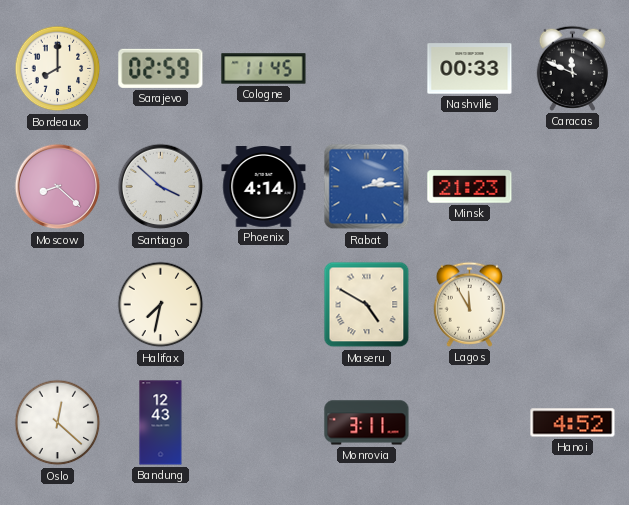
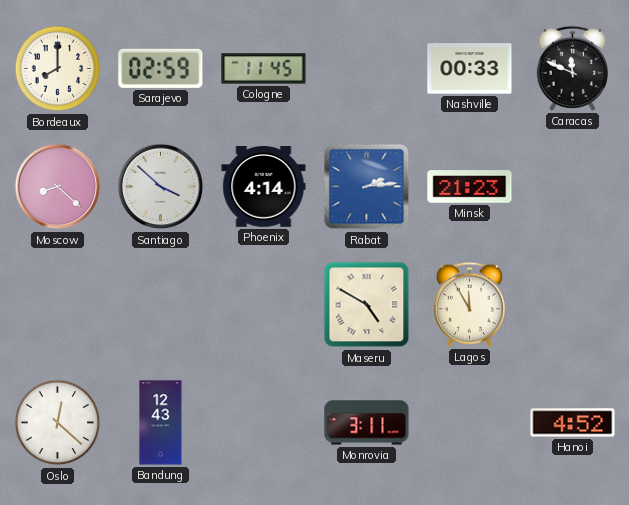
Halifax: 7:32 -> none
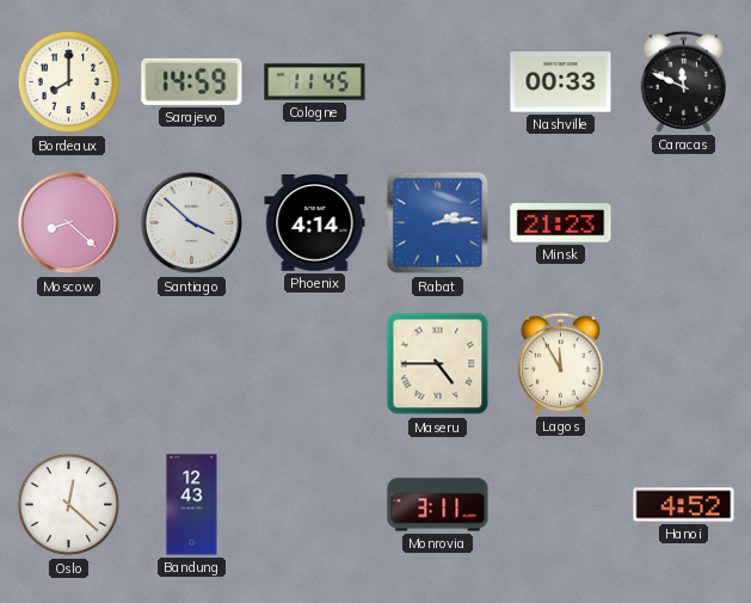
Sarajevo: 02:59 -> 14:59
Maseru: 4:50 -> 4:45
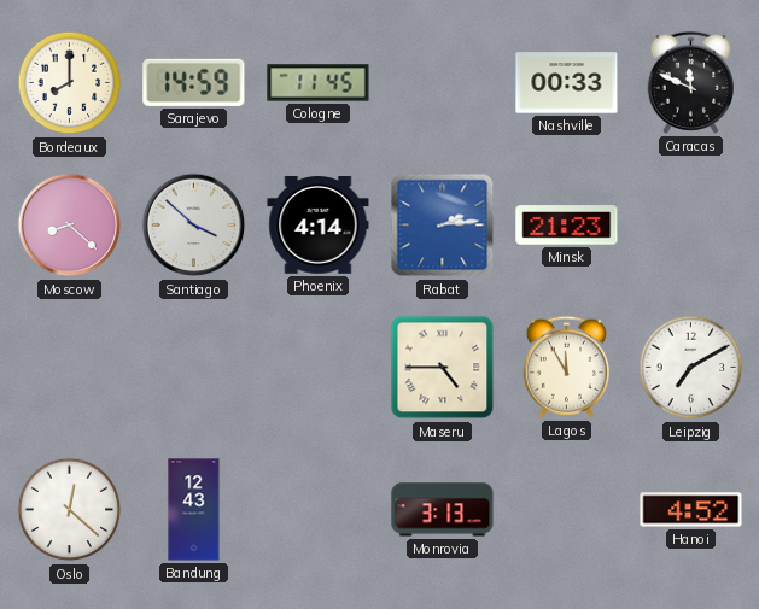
Leipzig: none -> 7:10
Monrovia: 3:11 -> 3:13
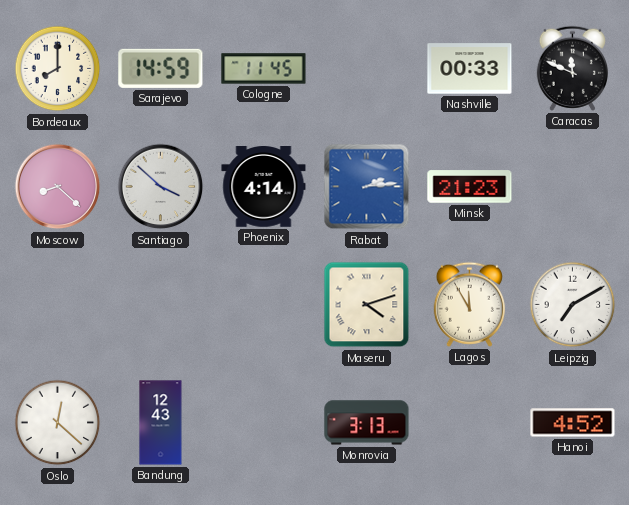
Maseru: 4:45 -> 4:12
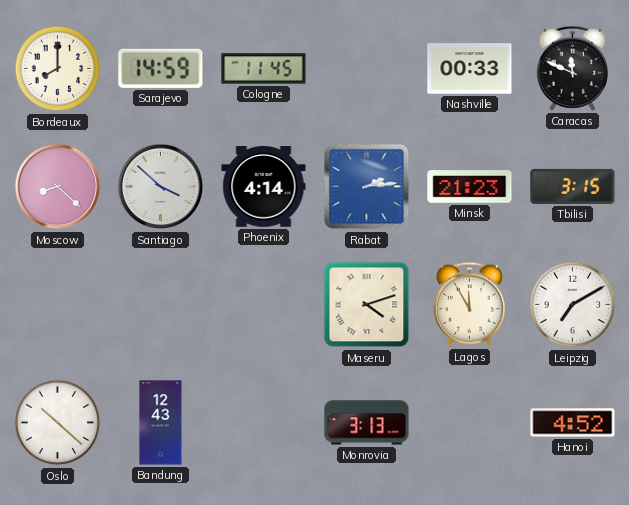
Tbilisi: none -> 3:15
Oslo: 12:22 -> 10:22
